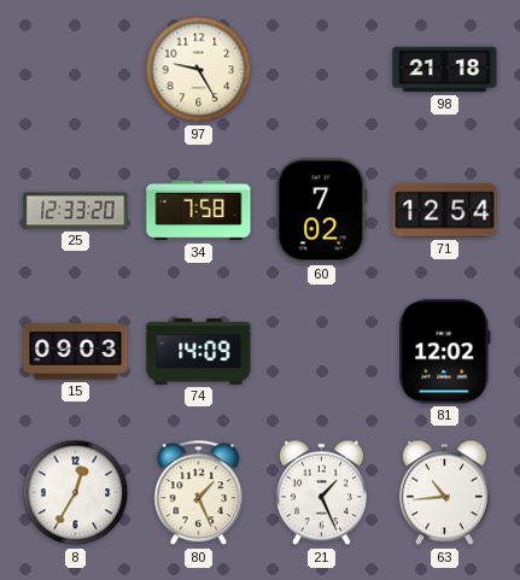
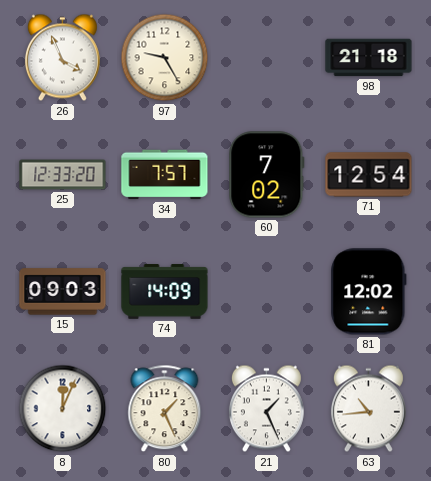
26: none -> 3:56
34: 7:58 -> 7:57
8: 12:35 -> 12:04
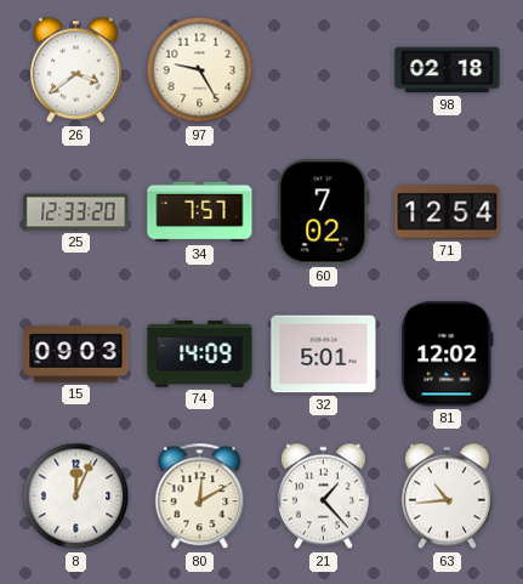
26: 3:56 -> 3:39
98: 21:18 -> 02:18
32: none -> 5:01
80: 1:26 -> 12:10
21: 1:26 -> 1:23
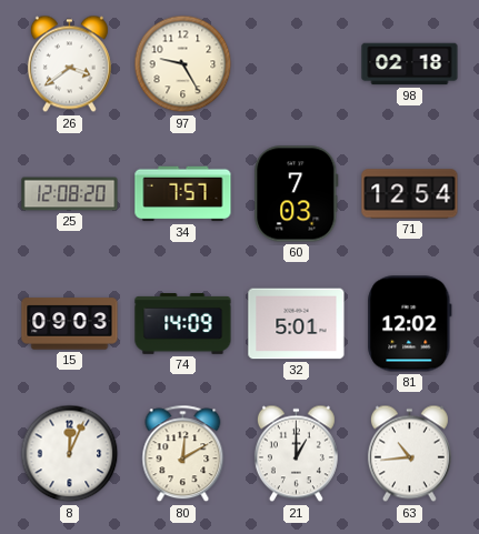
25: 12:33 -> 12:08
60: 7:02 -> 7:03
21: 1:23 -> 1:00
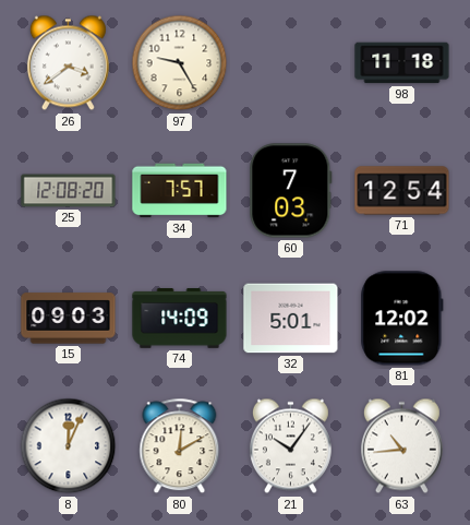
98: 02:18 -> 11:18
21: 1:00 -> 10:06
